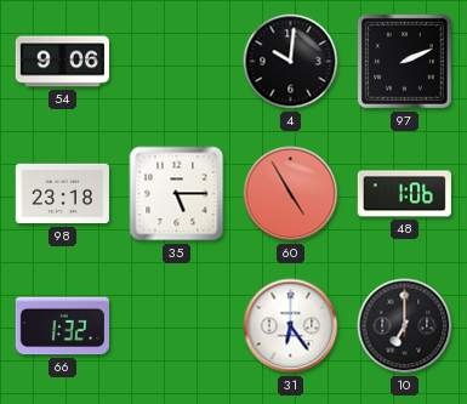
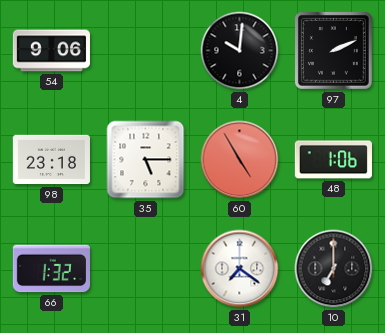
31: 6:24 -> 7:21
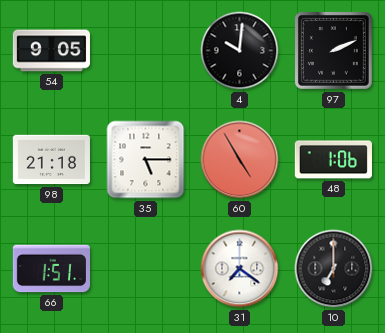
54: 9:06 -> 9:05
98: 23:18 -> 21:18
66: 1:32 -> 1:51
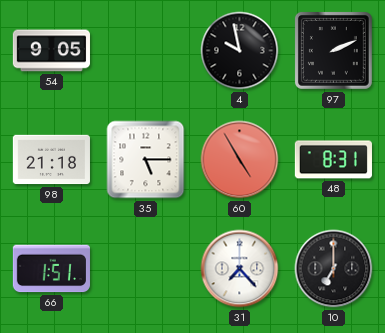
4: 10:01 -> 9:58
48: 1:06 -> 8:31
31: 7:21 -> 7:23
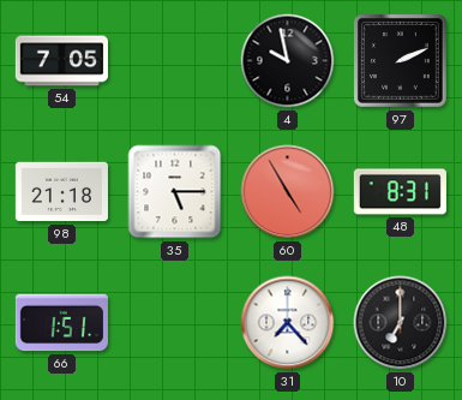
54: 9:05 -> 7:05
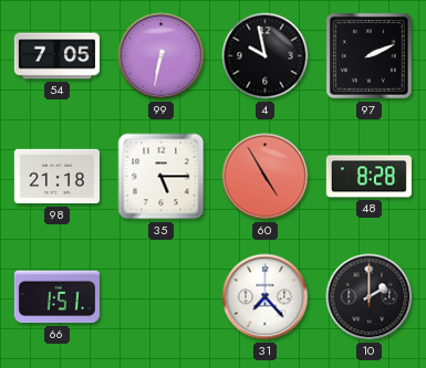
99: none -> 6:32
48: 8:31 -> 8:28
10: 7:00 -> 2:00
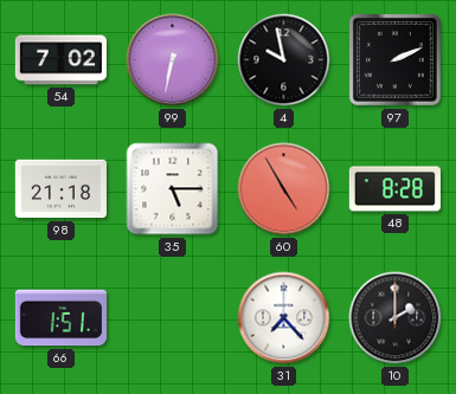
54: 7:05 -> 7:02
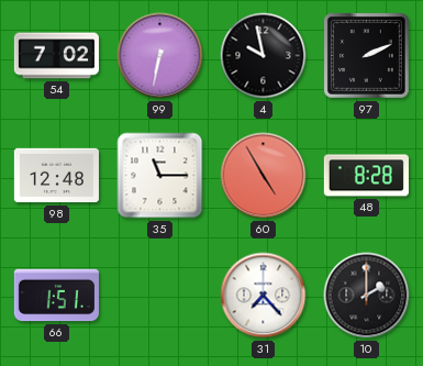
98: 21:18 -> 12:48
35: 5:15 -> 11:15
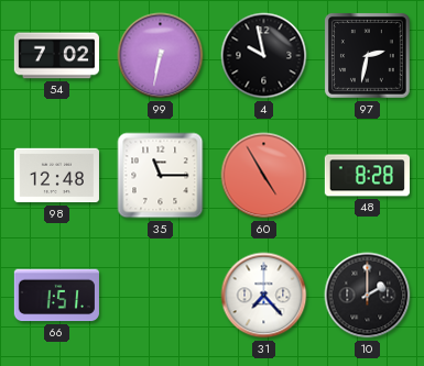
97: 2:11 -> 2:32
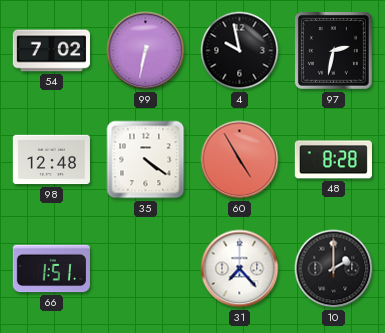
35: 11:15 -> 4:21
